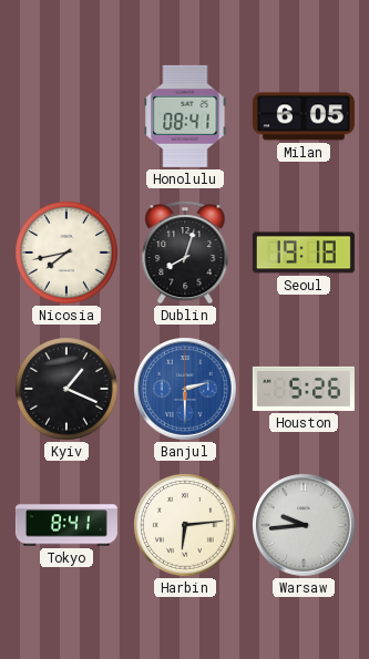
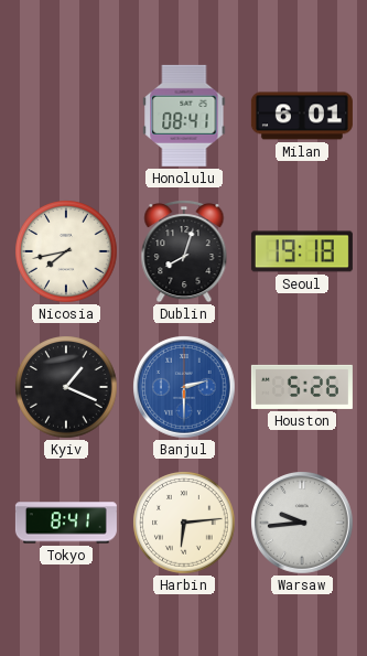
Milan: 6:05 -> 6:01
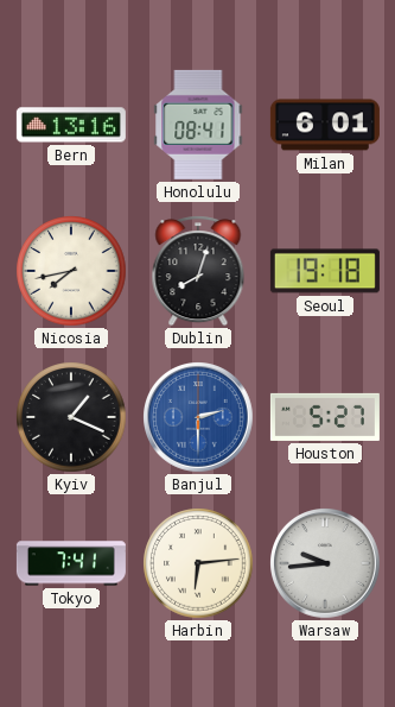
Bern: none -> 13:16
Houston: 5:26 -> 5:27
Tokyo: 8:41 -> 7:41
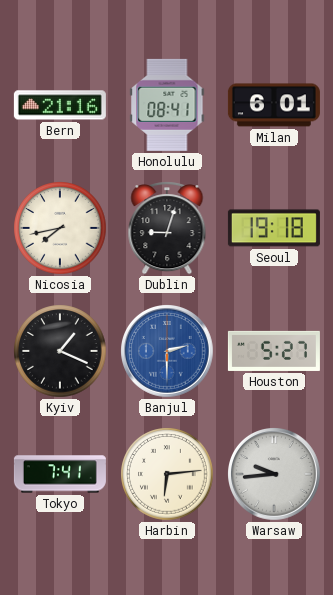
Bern: 13:16 -> 21:16
Dublin: 8:03 -> 9:03
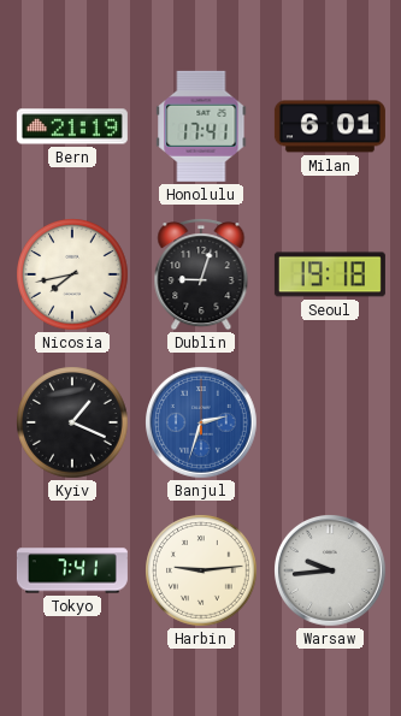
Bern: 21:16 -> 21:19
Honolulu: 08:41 -> 17:41
Banjul: 2:30 -> 2:33
Houston: 5:27 -> none
Harbin: 6:14 -> 9:14
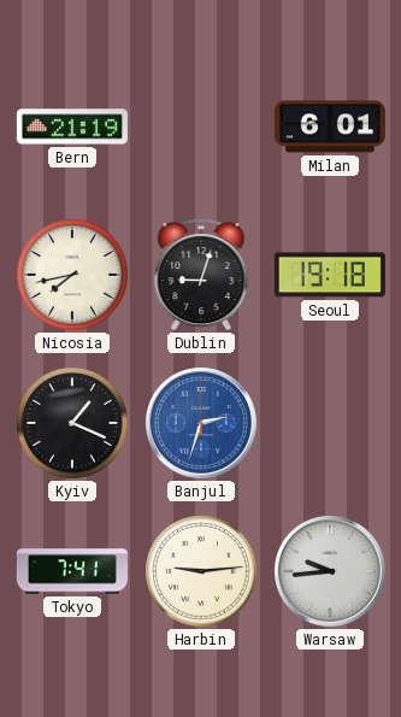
Honolulu: 17:41 -> none
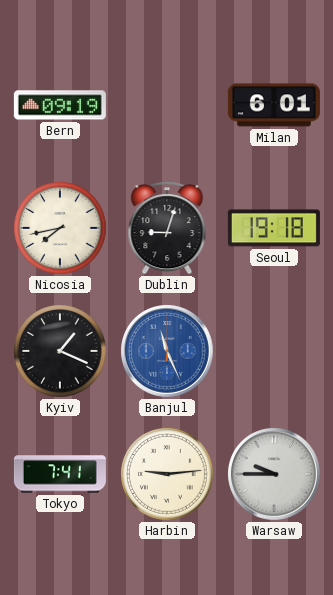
Bern: 21:19 -> 09:19
Banjul: 2:33 -> 11:26
Warsaw: 9:44 -> 9:45
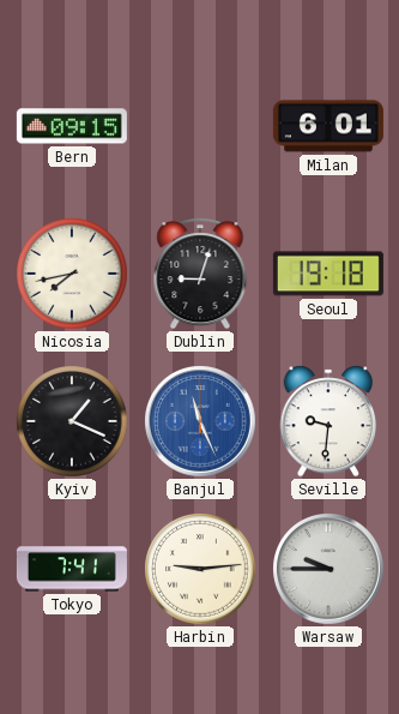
Bern: 09:19 -> 09:15
Seville: none -> 9:31
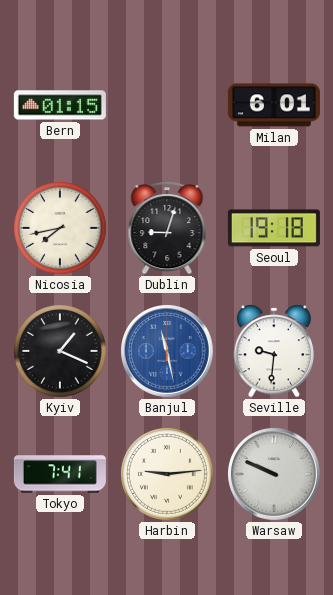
Bern: 09:15 -> 01:15
Banjul: 11:26 -> 11:28
Warsaw: 9:45 -> 9:49
